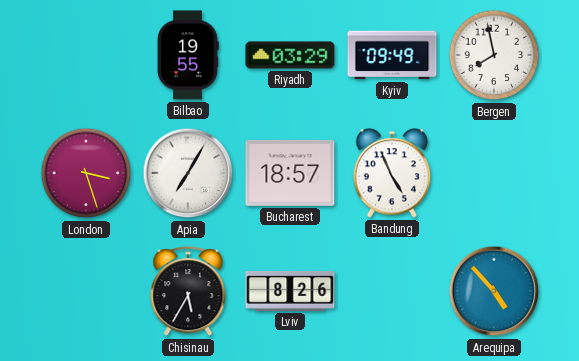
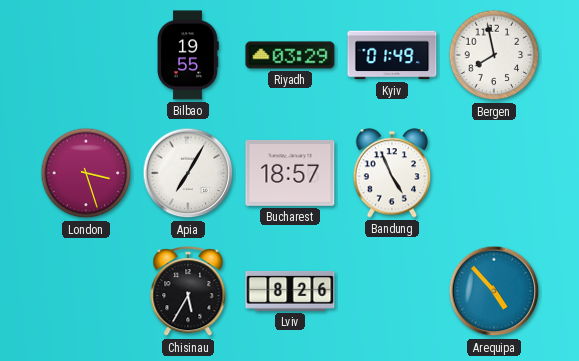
Kyiv: 09:49 -> 01:49
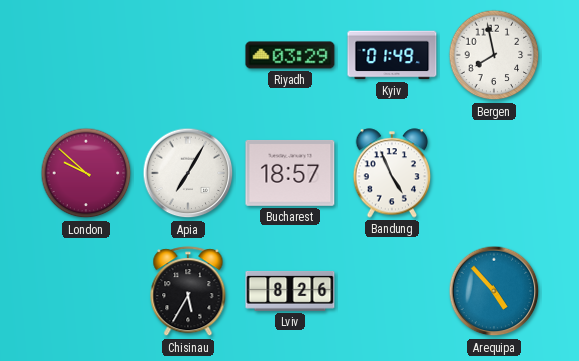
Bilbao: 19:55 -> none
London: 3:27 -> 9:52
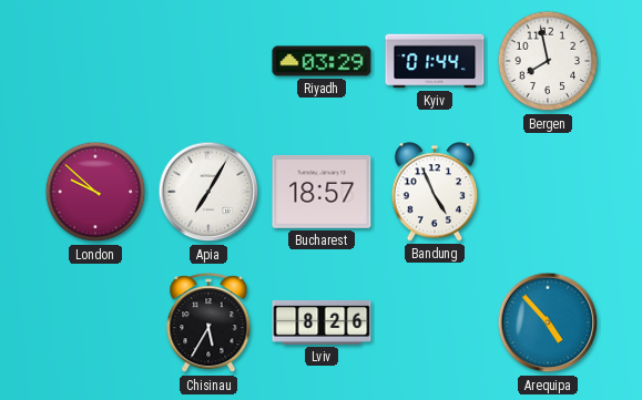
Kyiv: 01:49 -> 01:44
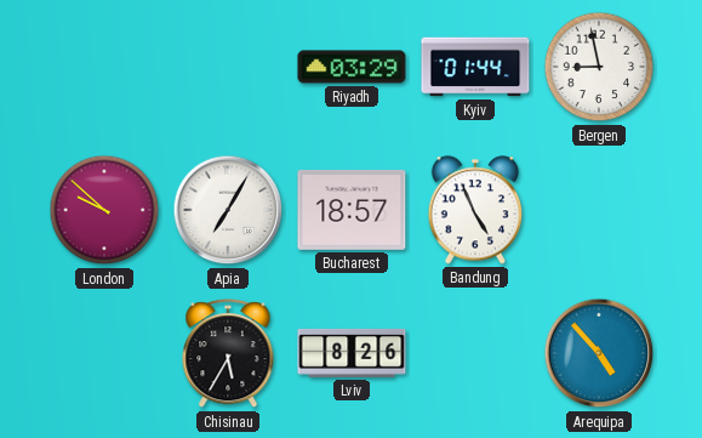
Bergen: 7:58 -> 8:58
